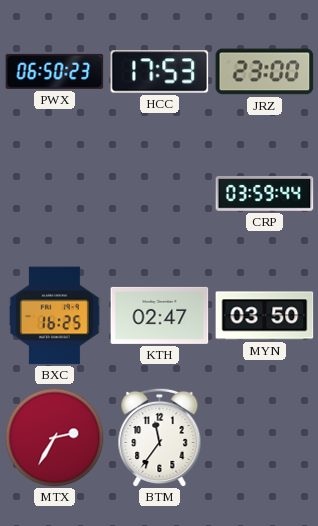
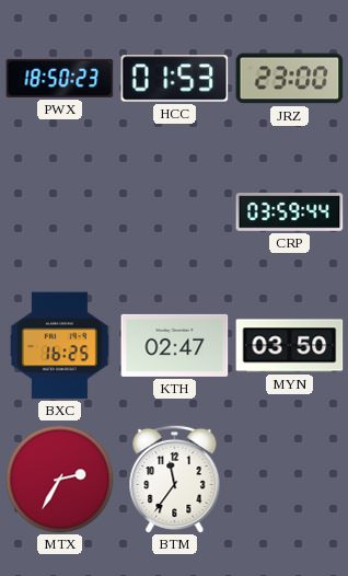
PWX: 06:50 -> 18:50
HCC: 17:53 -> 01:53
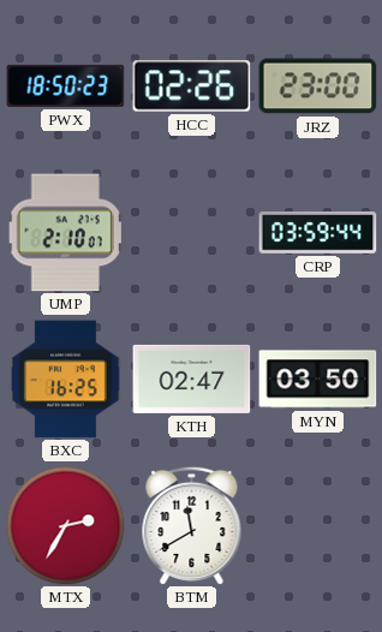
HCC: 01:53 -> 02:26
UMP: none -> 2:10
BTM: 11:36 -> 11:40
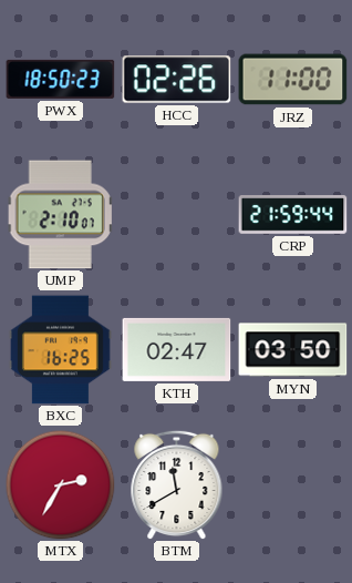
JRZ: 23:00 -> 11:00
CRP: 03:59 -> 21:59
